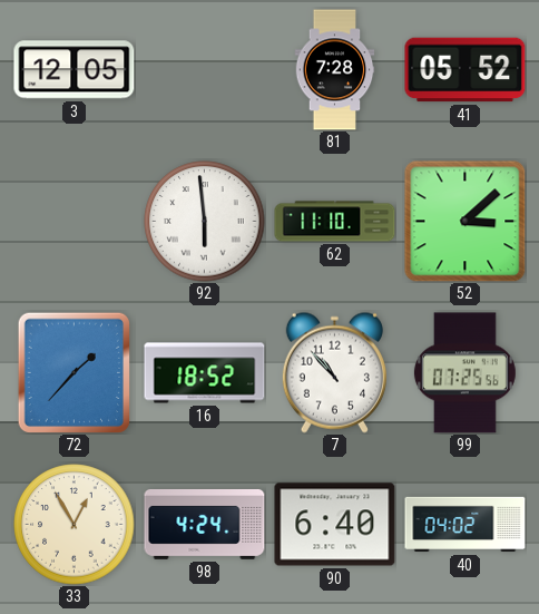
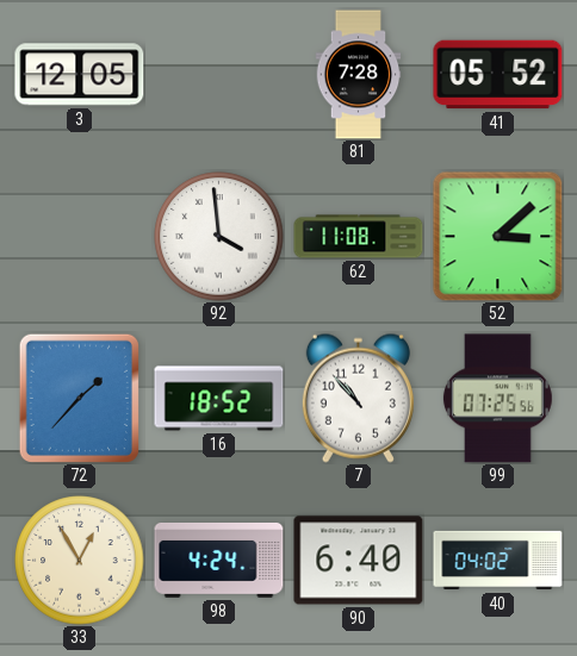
92: 5:59 -> 3:59
62: 11:10 -> 11:08
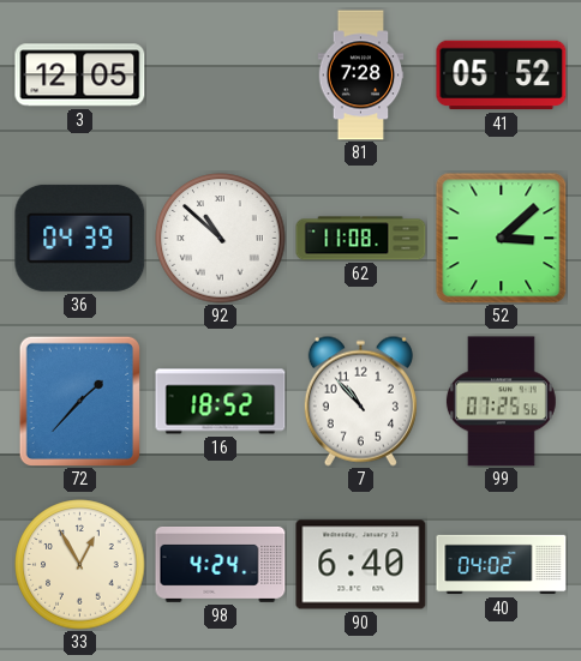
36: none -> 04:39
92: 3:59 -> 10:52
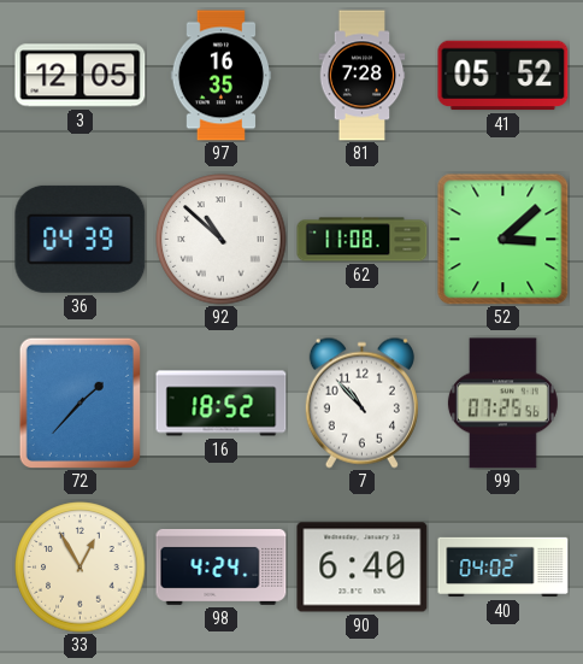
97: none -> 16:35
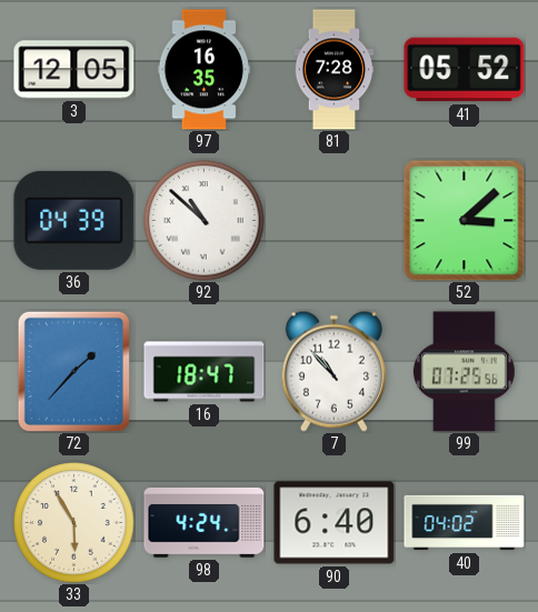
62: 11:08 -> none
16: 18:52 -> 18:47
33: 12:55 -> 5:55
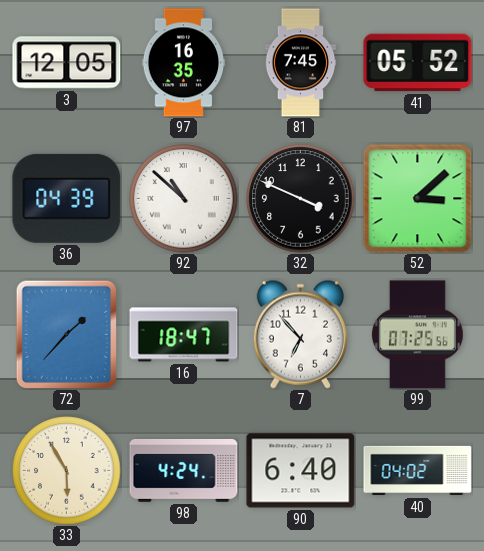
81: 7:28 -> 7:45
32: none -> 3:49
7: 10:53 -> 6:53
